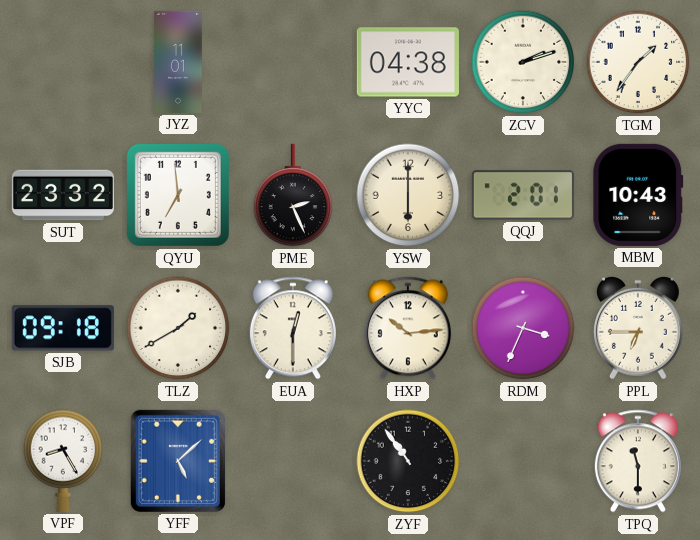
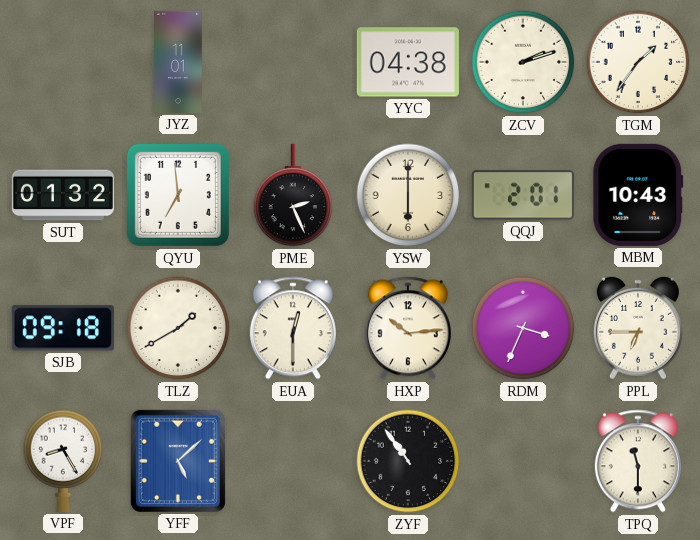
SUT: 23:32 -> 01:32
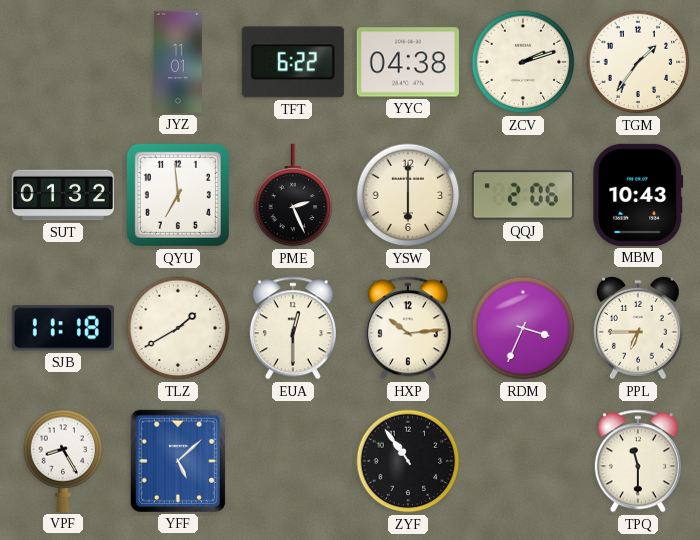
TFT: none -> 6:22
QQJ: 2:01 -> 2:06
SJB: 09:18 -> 11:18
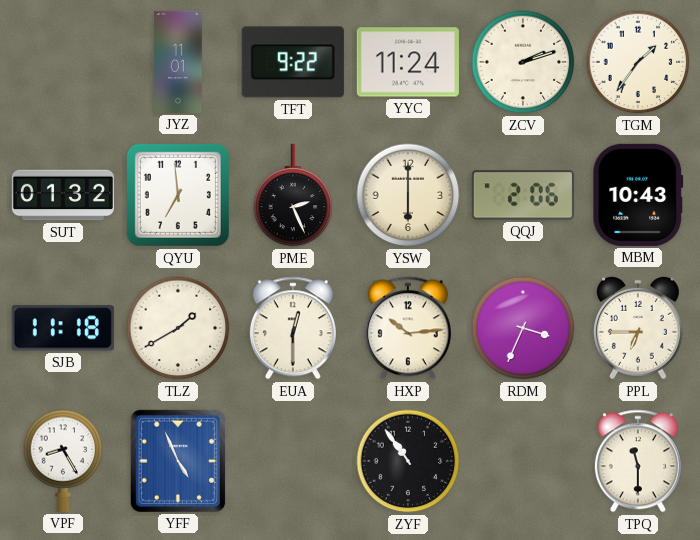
TFT: 6:22 -> 9:22
YYC: 04:38 -> 11:24
YFF: 5:08 -> 4:56
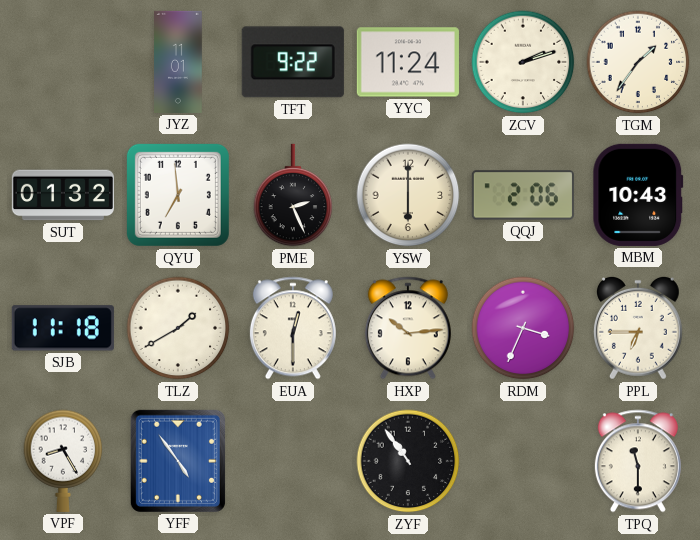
YFF: 4:56 -> 4:54
